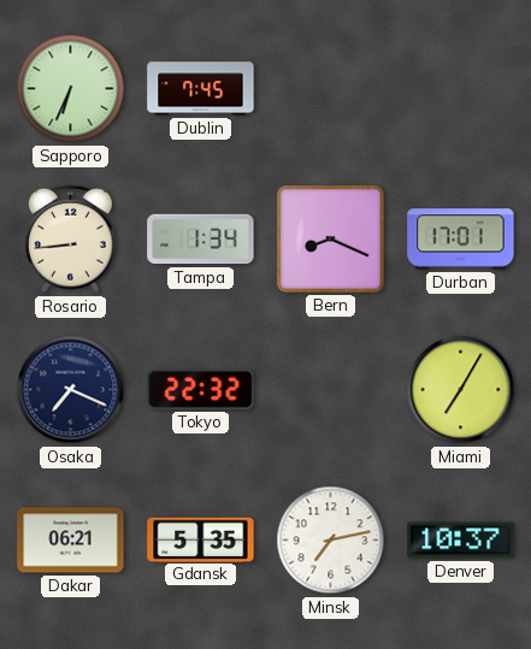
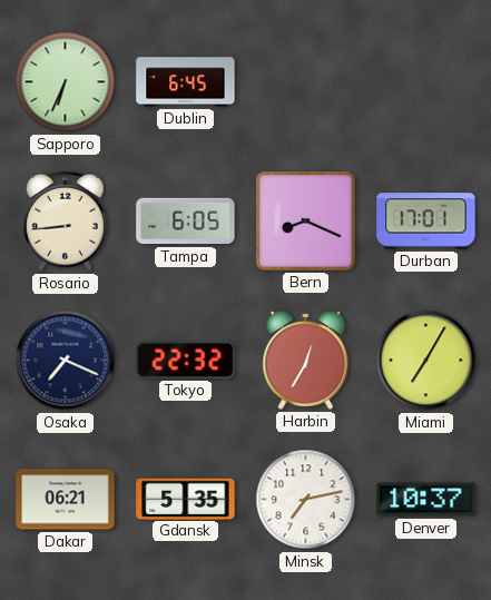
Dublin: 7:45 -> 6:45
Tampa: 1:34 -> 6:05
Harbin: none -> 12:35
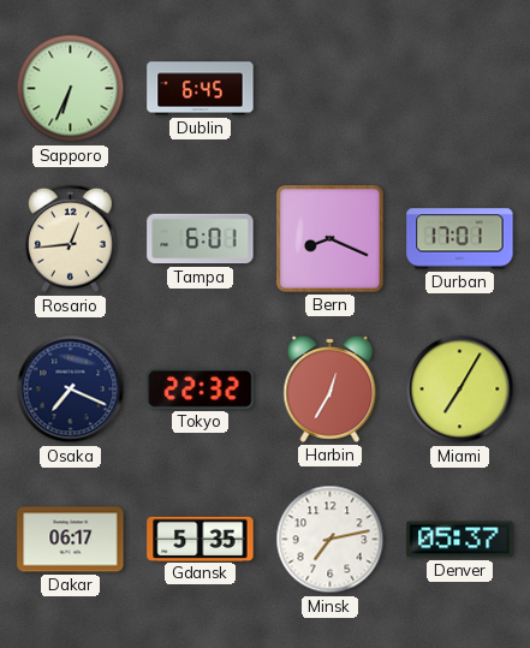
Rosario: 8:44 -> 12:44
Tampa: 6:05 -> 6:01
Dakar: 06:21 -> 06:17
Denver: 10:37 -> 05:37
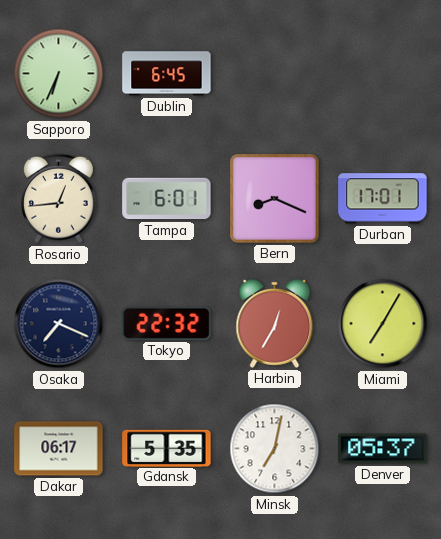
Minsk: 7:13 -> 7:02
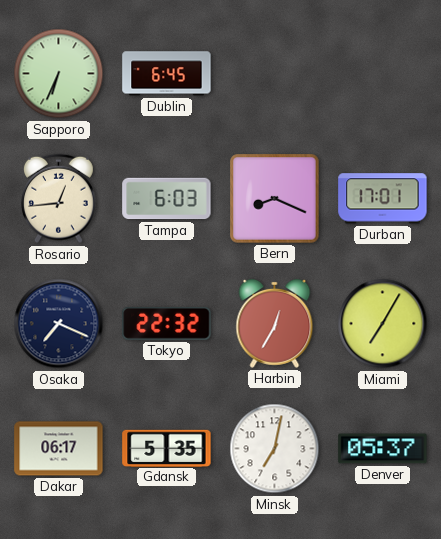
Tampa: 6:01 -> 6:03
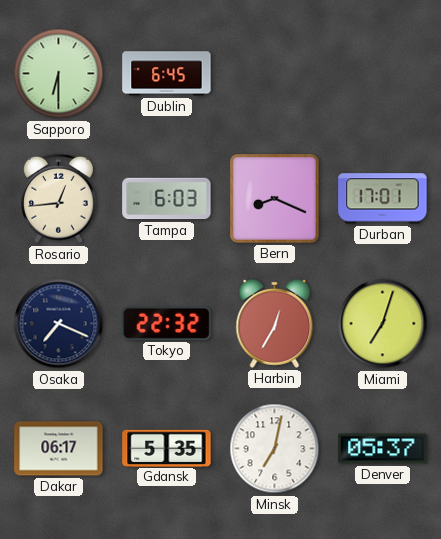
Sapporo: 6:34 -> 6:30
Miami: 7:05 -> 7:03
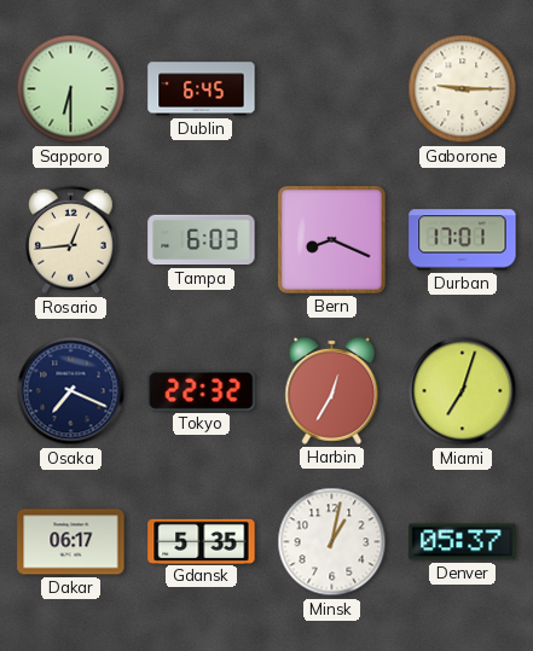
Gaborone: none -> 9:15
Minsk: 7:02 -> 1:02
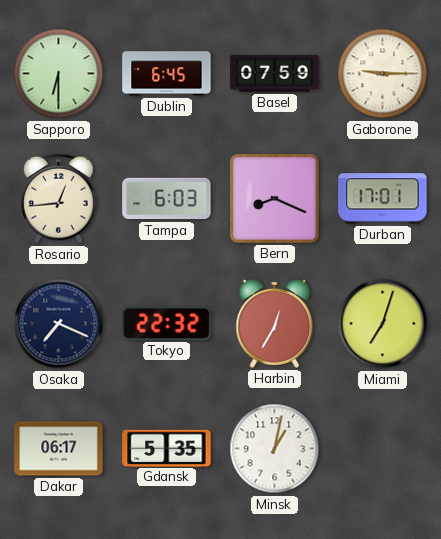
Basel: none -> 07:59
Denver: 05:37 -> none
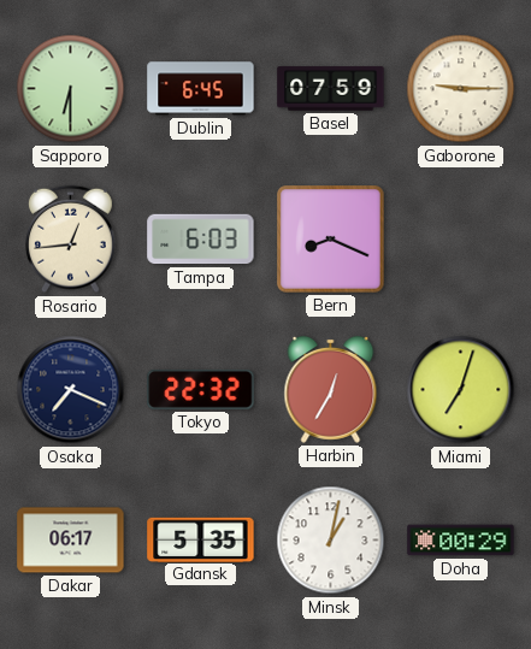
Durban: 17:01 -> none
Doha: none -> 00:29
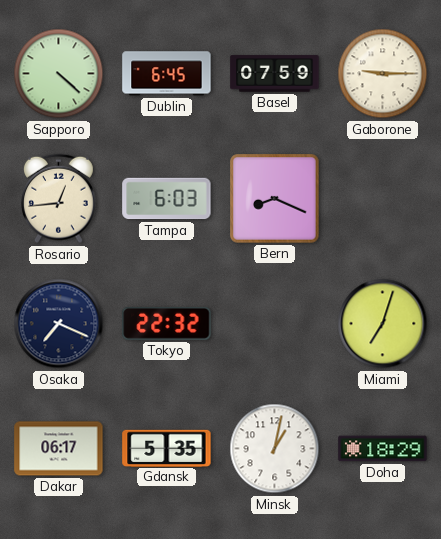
Sapporo: 6:30 -> 4:22
Harbin: 12:35 -> none
Doha: 00:29 -> 18:29
